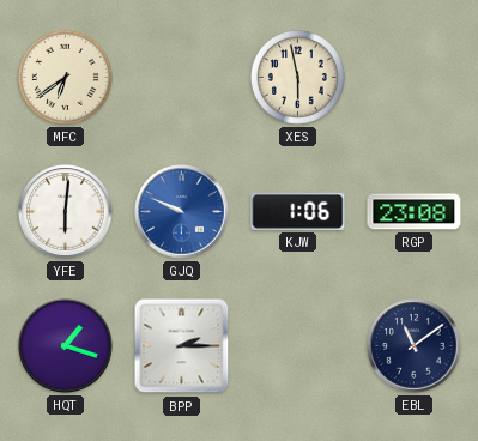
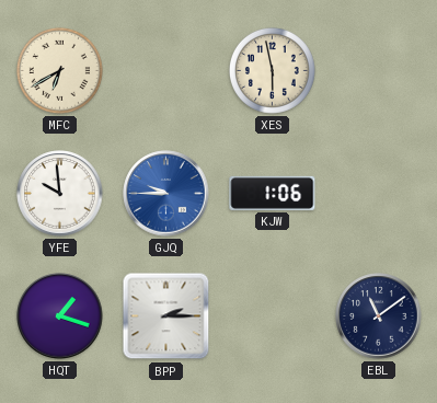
MFC: 6:39 -> 6:40
YFE: 6:01 -> 9:59
GJQ: 9:49 -> 9:45
RGP: 23:08 -> none
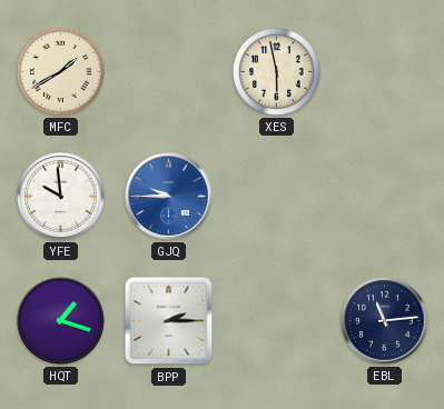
MFC: 6:40 -> 1:40
KJW: 1:06 -> none
EBL: 11:09 -> 11:14
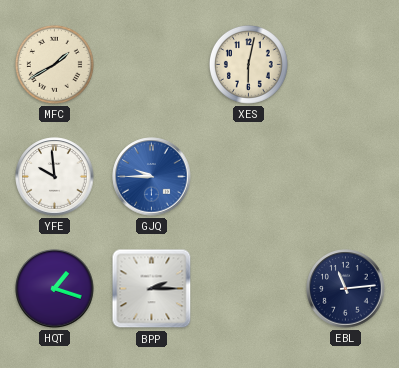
XES: 5:58 -> 6:02
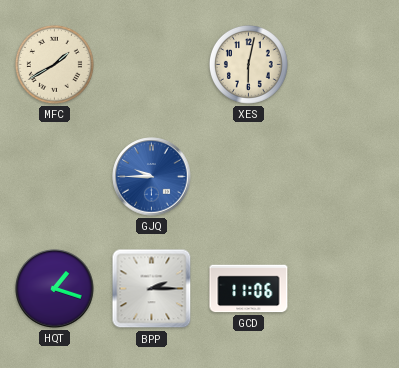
YFE: 9:59 -> none
GCD: none -> 11:06
EBL: 11:14 -> none
